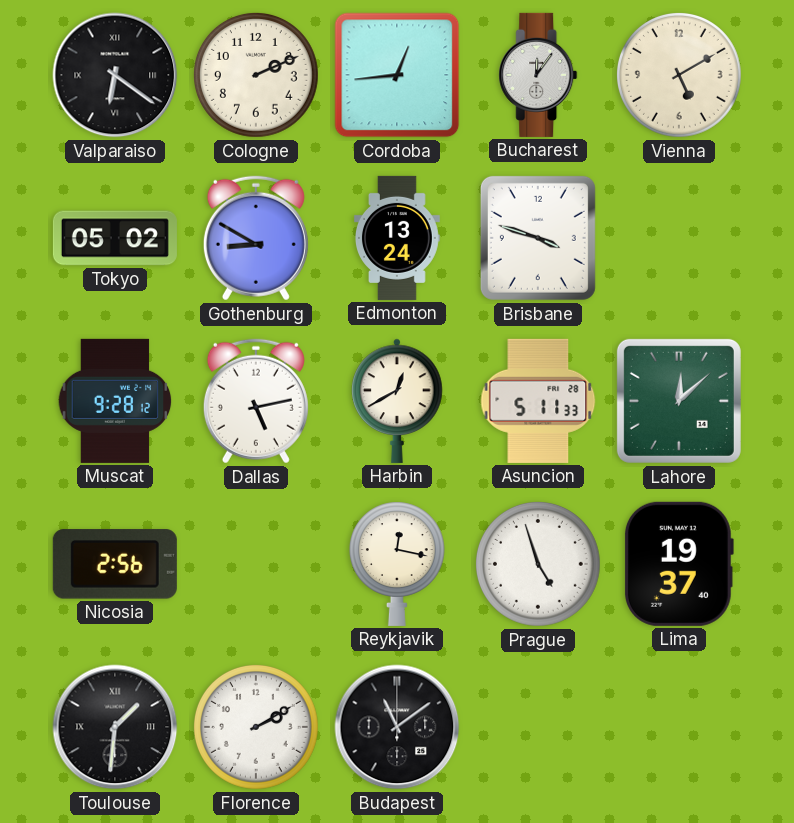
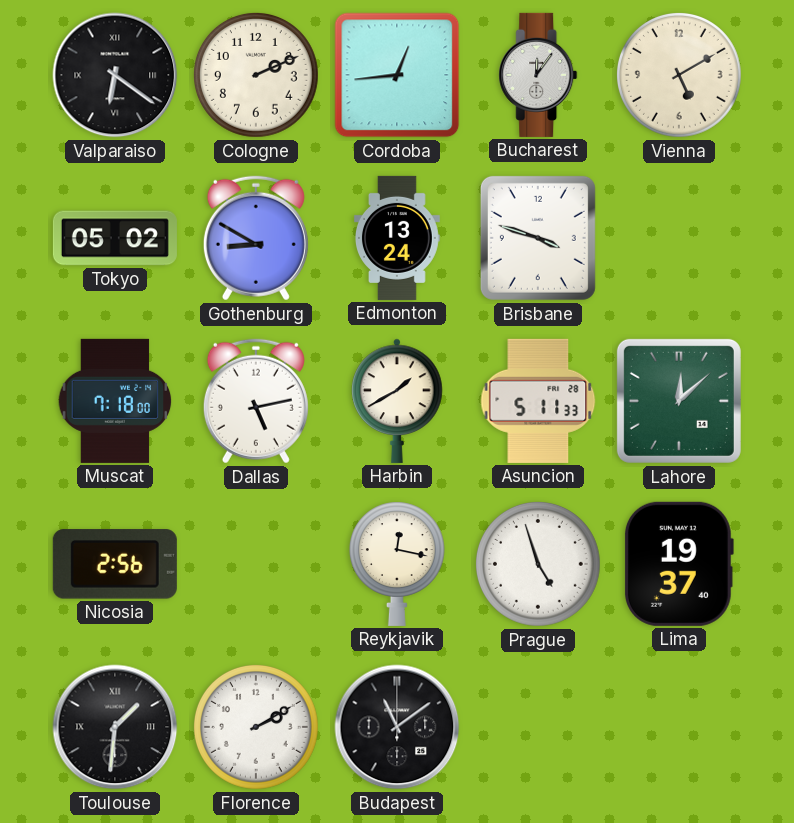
Muscat: 9:28 -> 7:18
Harbin: 12:40 -> 1:40
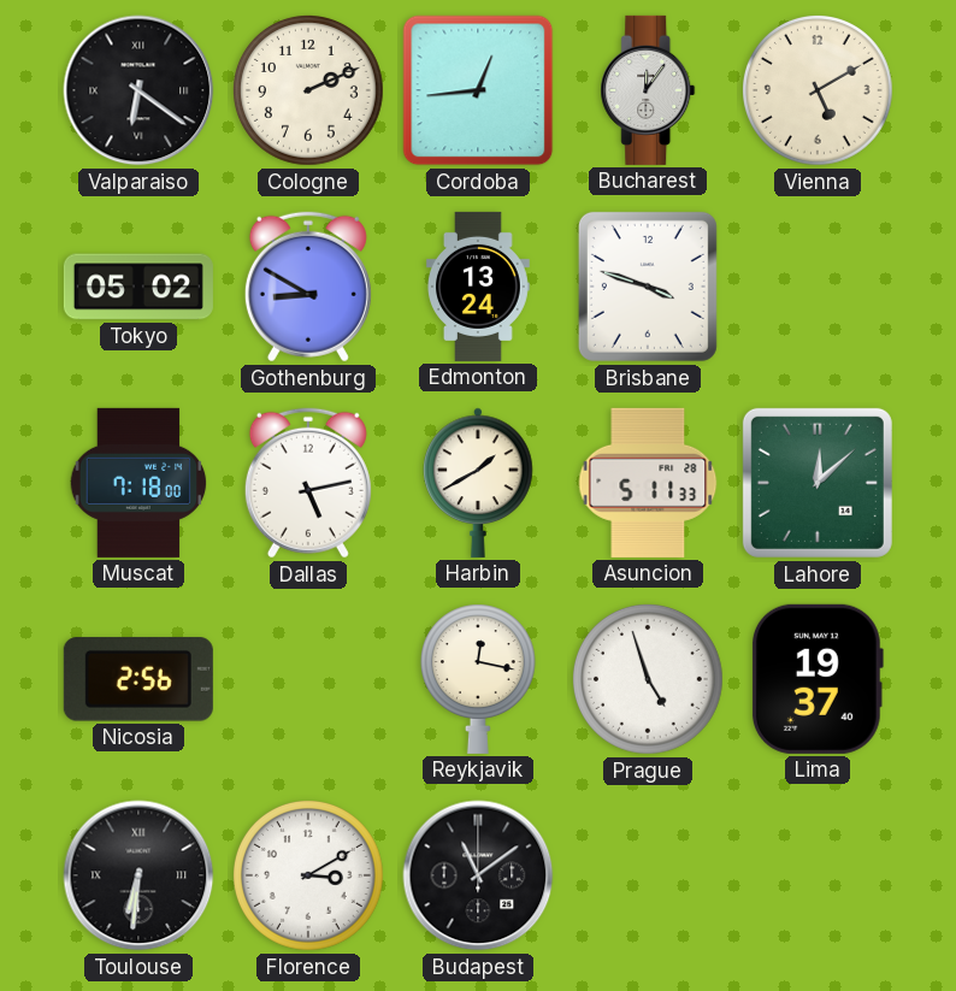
Toulouse: 1:31 -> 6:31
Florence: 2:10 -> 3:10
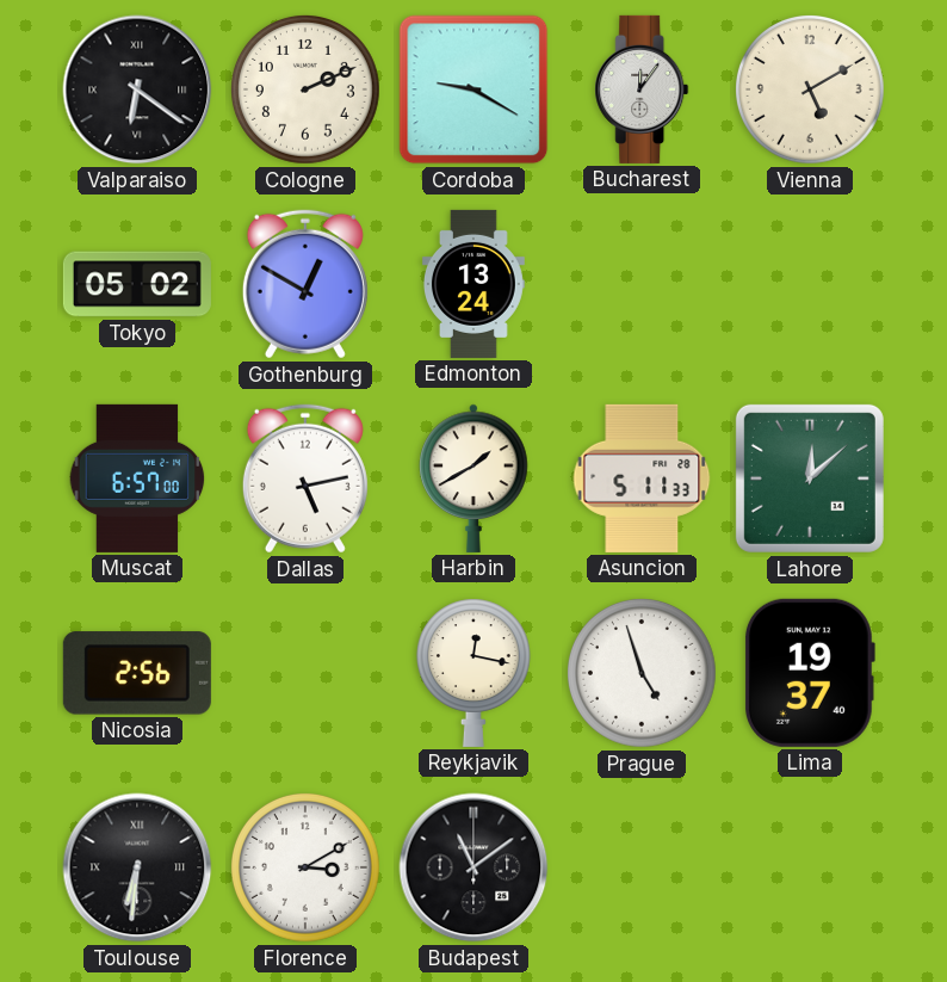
Cordoba: 12:44 -> 9:20
Gothenburg: 8:50 -> 12:50
Brisbane: 3:48 -> none
Muscat: 7:18 -> 6:57
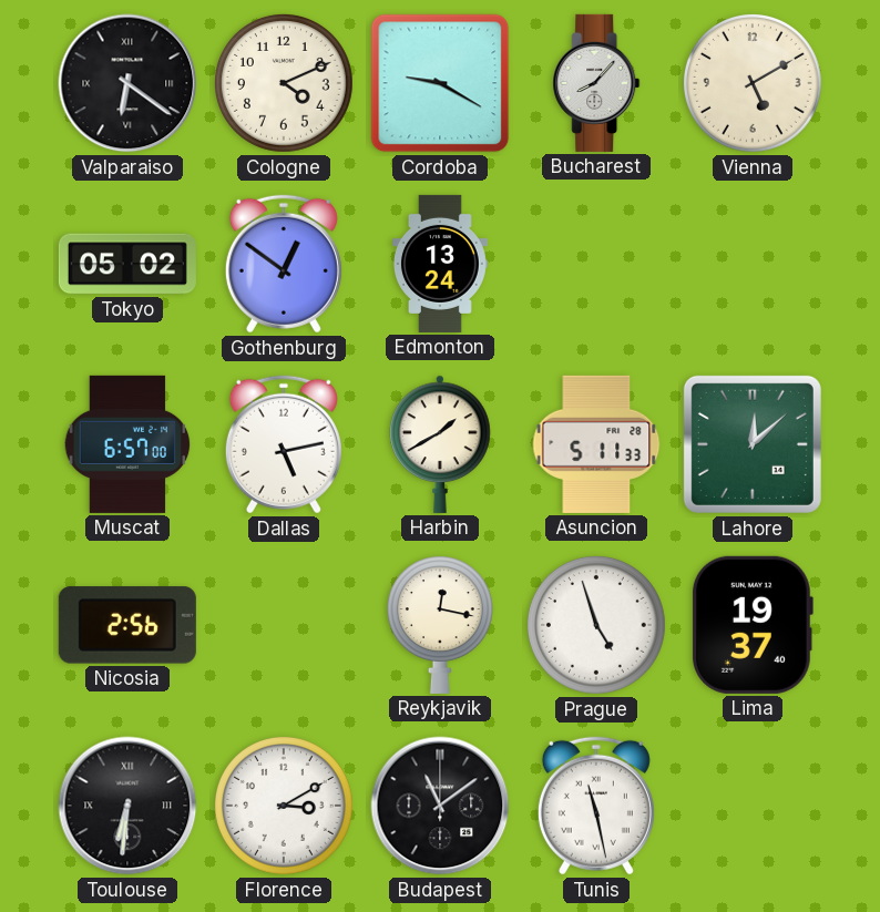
Cologne: 2:11 -> 4:11
Bucharest: 12:06 -> 8:07
Gothenburg: 12:50 -> 12:51
Tunis: none -> 11:28
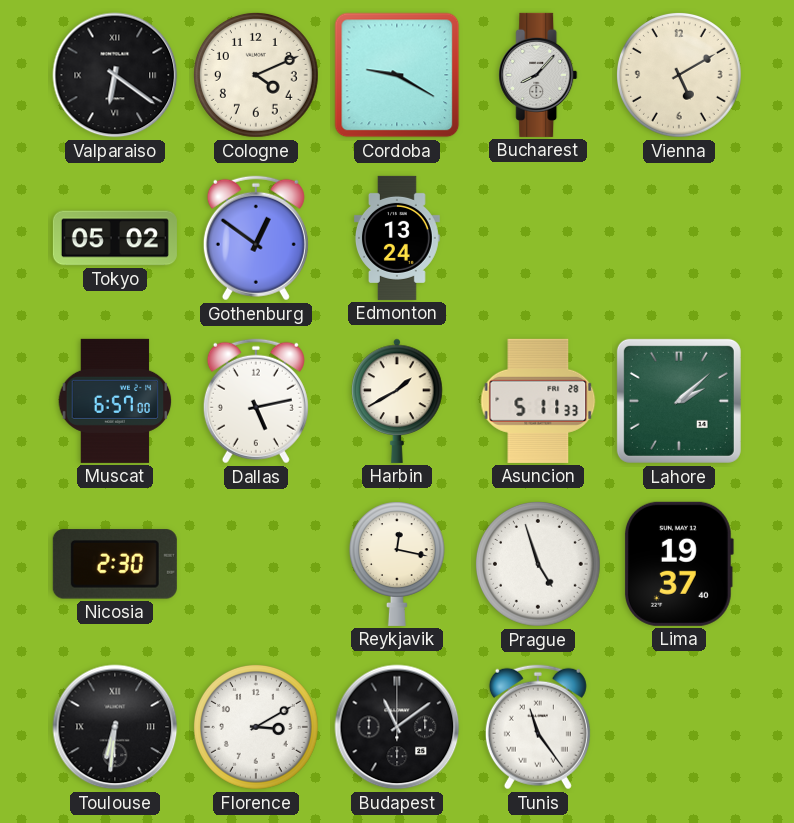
Lahore: 12:08 -> 2:08
Nicosia: 2:56 -> 2:30
Tunis: 11:28 -> 11:24
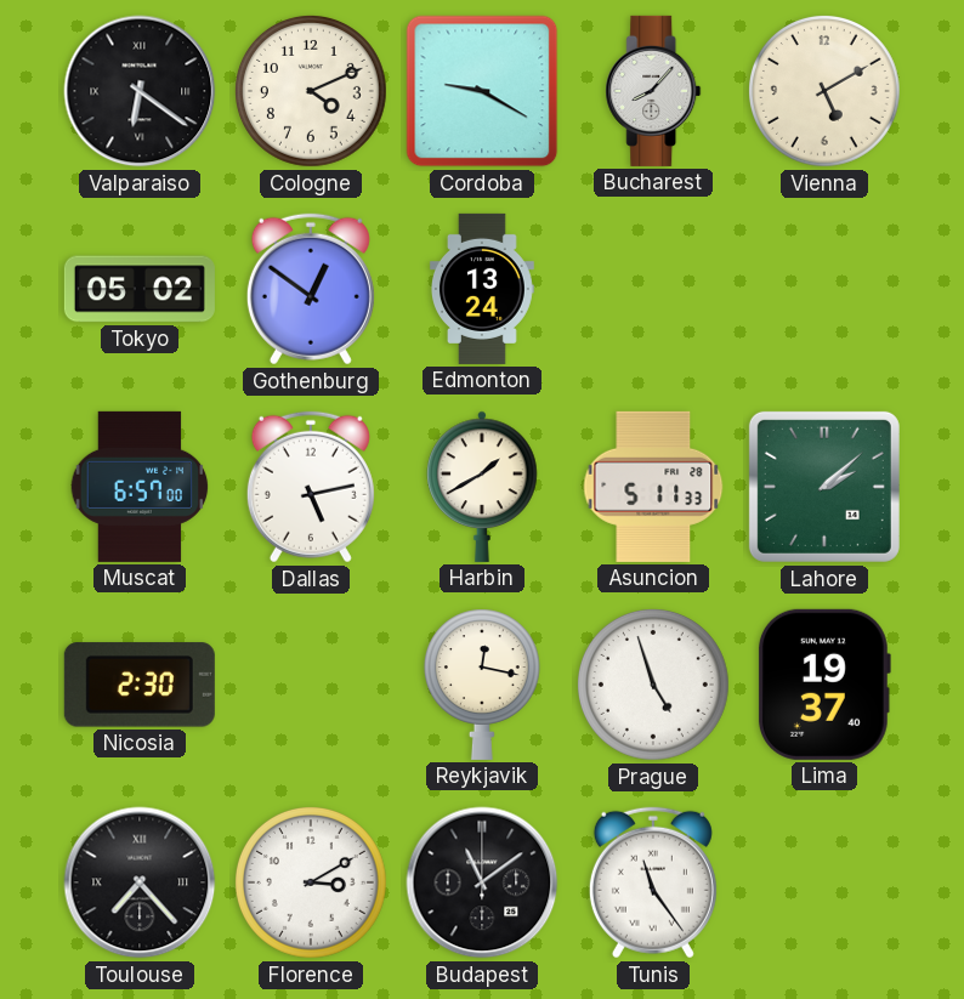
Toulouse: 6:31 -> 7:23
